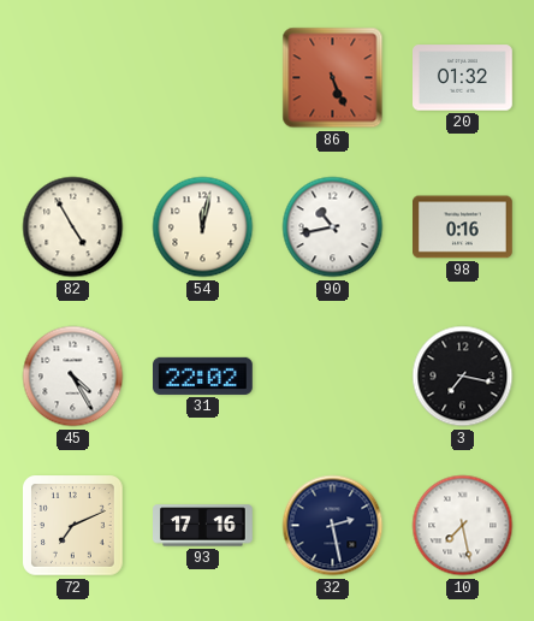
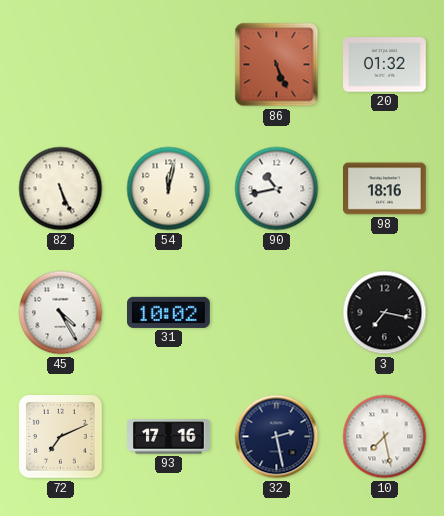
82: 4:55 -> 5:26
98: 0:16 -> 18:16
31: 22:02 -> 10:02
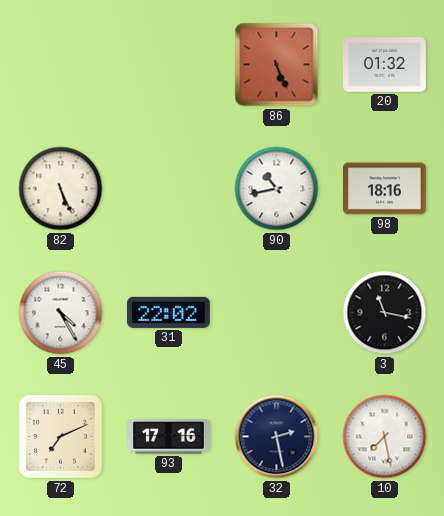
54: 12:02 -> none
31: 10:02 -> 22:02
3: 7:17 -> 11:17
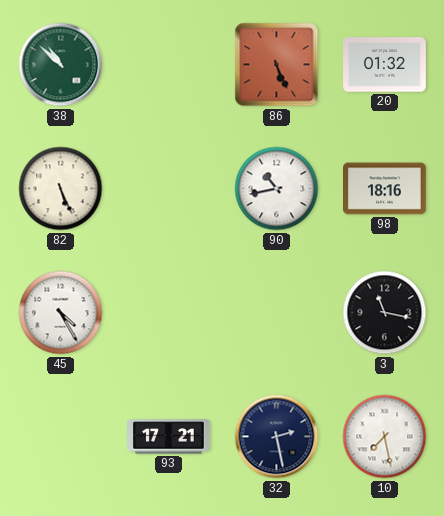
38: none -> 10:52
31: 22:02 -> none
72: 7:11 -> none
93: 17:16 -> 17:21
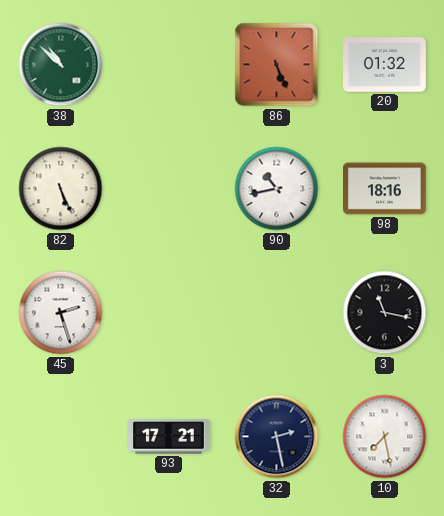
45: 4:25 -> 2:27
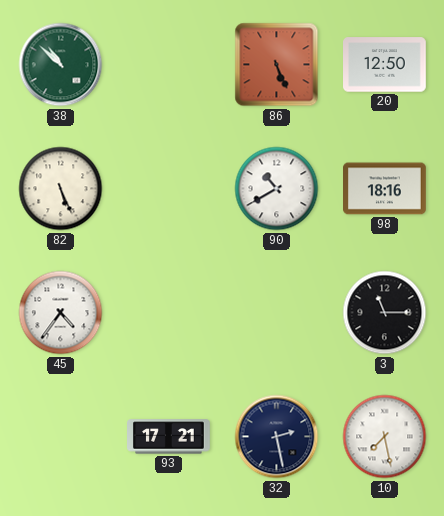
20: 01:32 -> 12:50
90: 10:43 -> 10:40
45: 2:27 -> 4:36
3: 11:17 -> 11:15
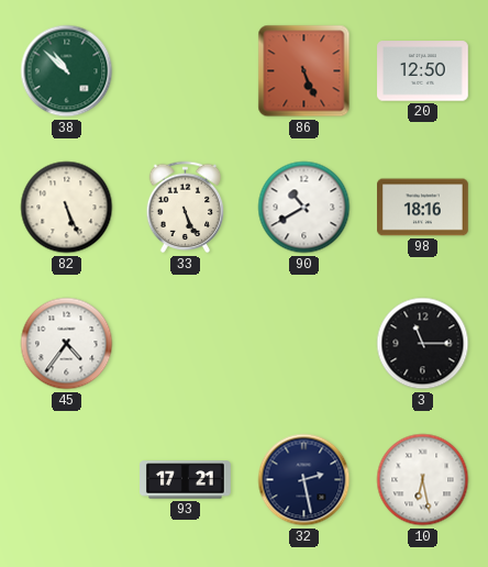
33: none -> 5:26
10: 7:28 -> 6:28
